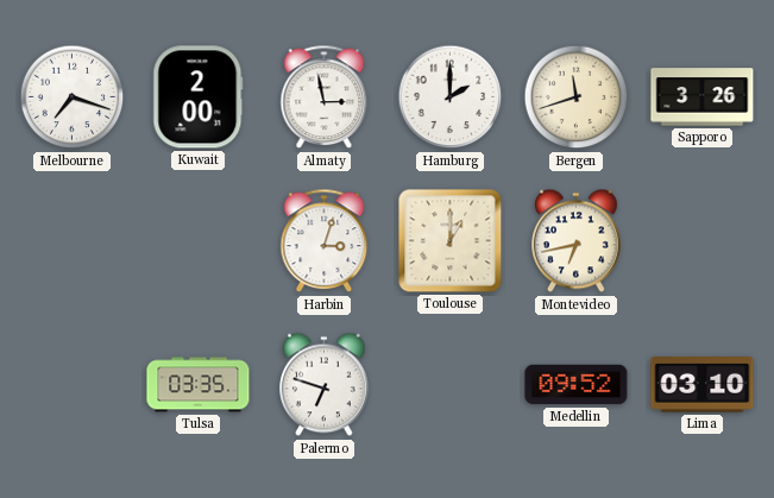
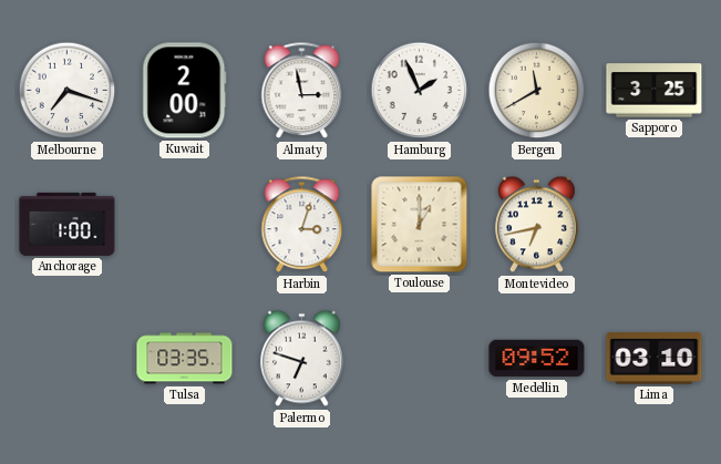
Hamburg: 2:00 -> 1:56
Bergen: 11:42 -> 11:40
Sapporo: 3:26 -> 3:25
Anchorage: none -> 1:00
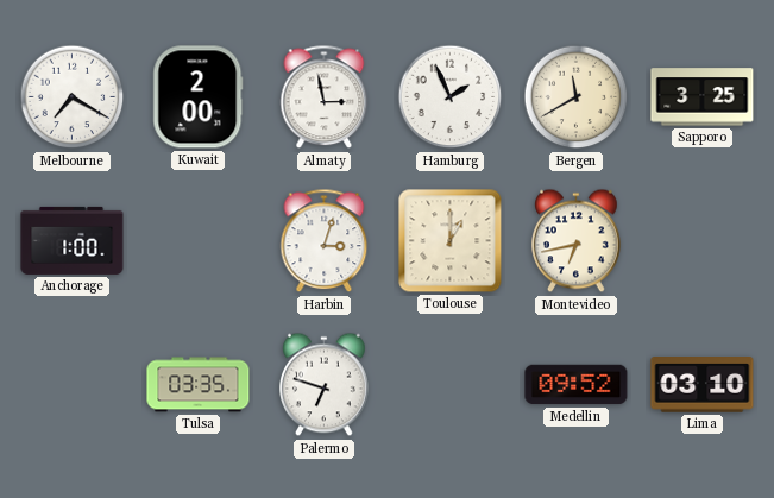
Melbourne: 7:18 -> 7:20
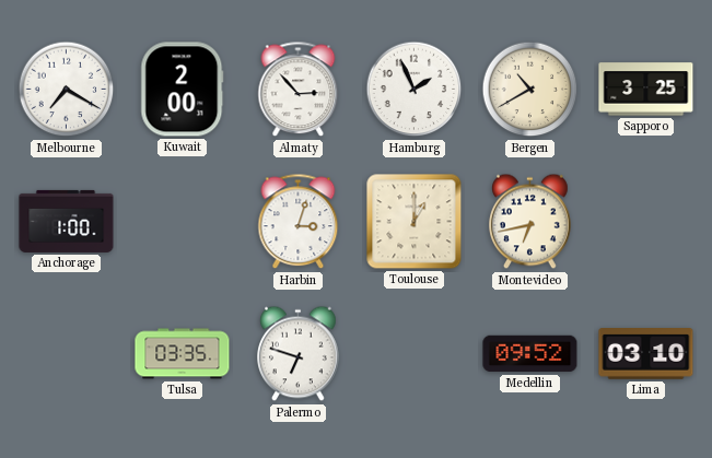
Almaty: 2:58 -> 2:53
Bergen: 11:40 -> 10:40
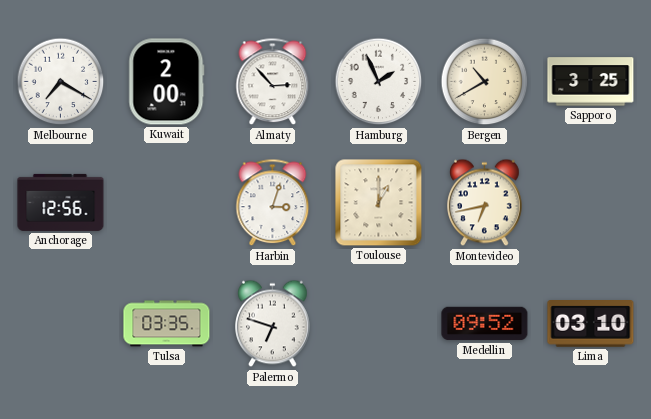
Anchorage: 1:00 -> 12:56
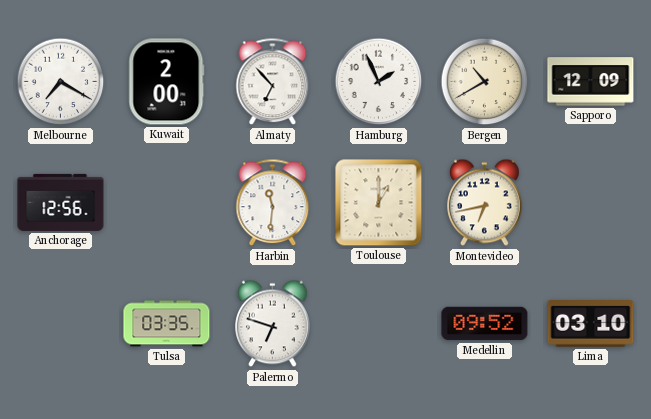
Almaty: 2:53 -> 6:53
Sapporo: 3:25 -> 12:09
Harbin: 3:03 -> 11:31
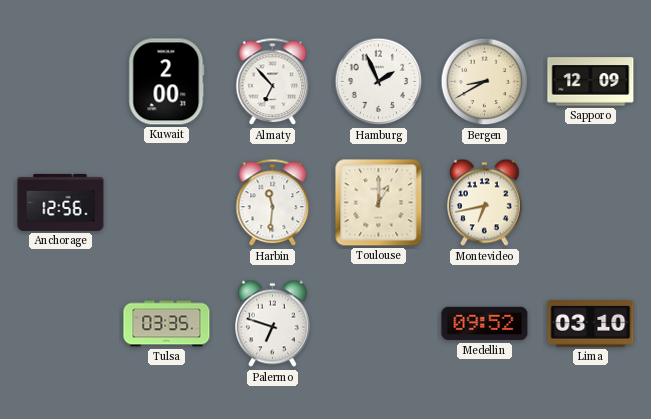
Melbourne: 7:20 -> none
Bergen: 10:40 -> 8:40
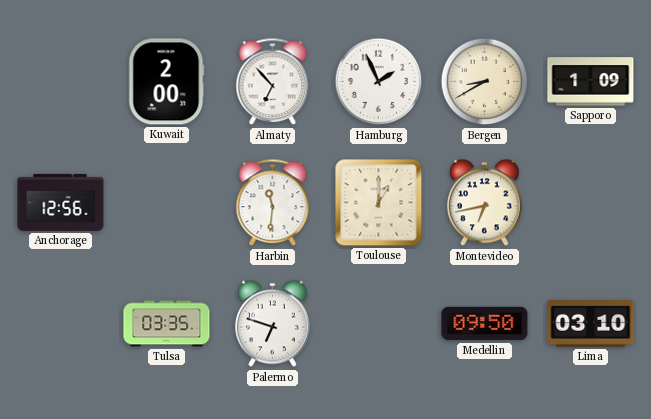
Sapporo: 12:09 -> 1:09
Medellin: 09:52 -> 09:50
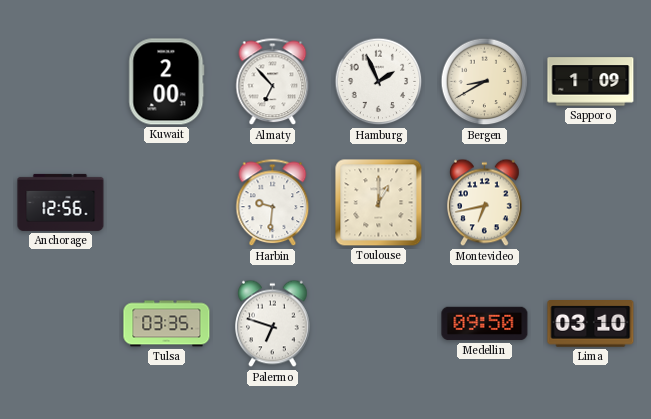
Harbin: 11:31 -> 9:31
